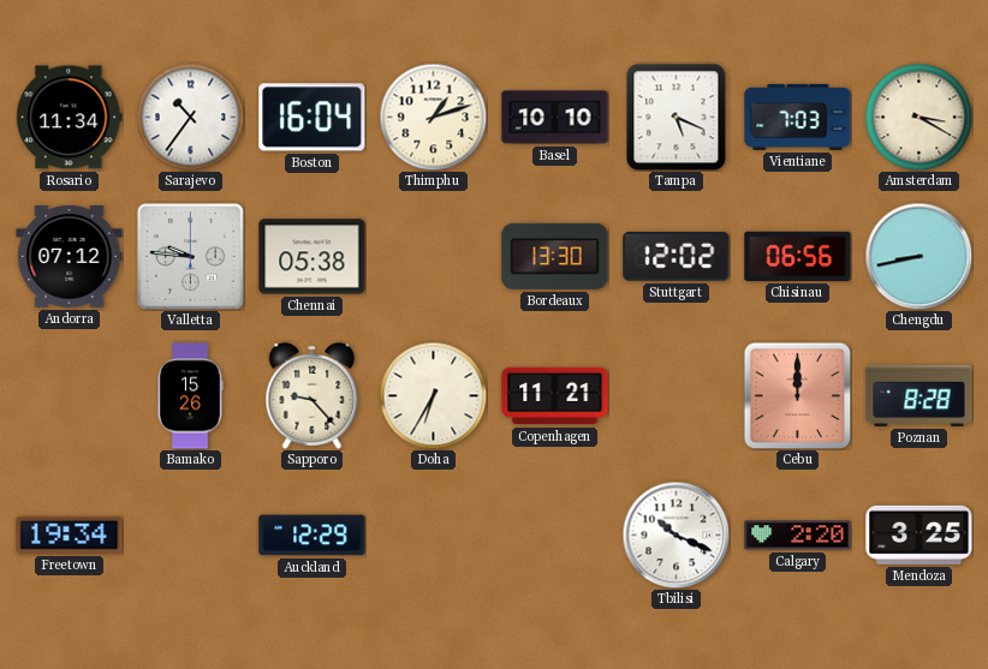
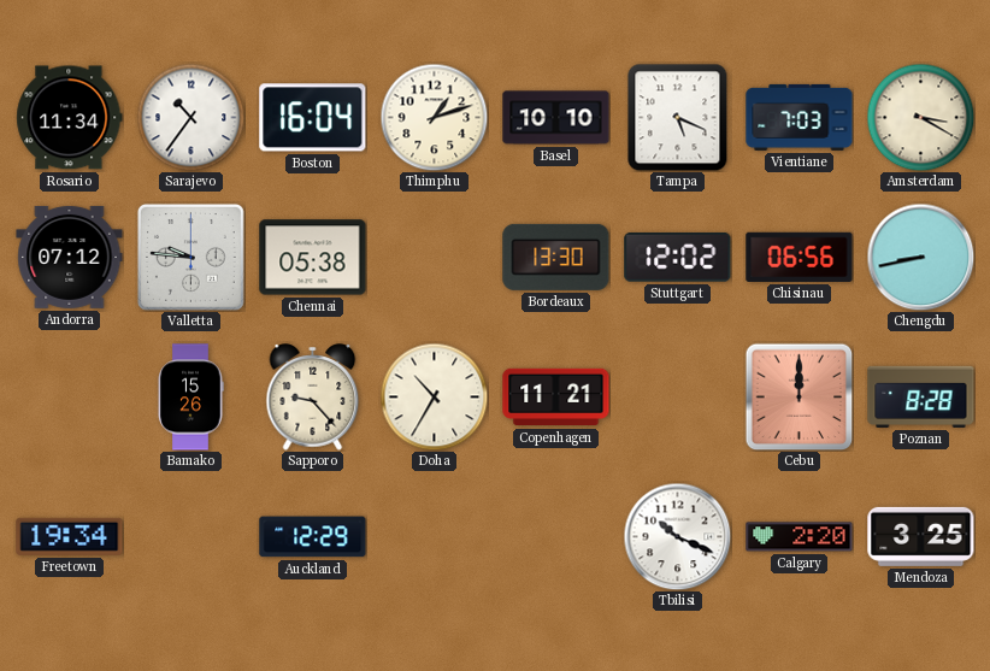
Doha: 6:35 -> 10:35
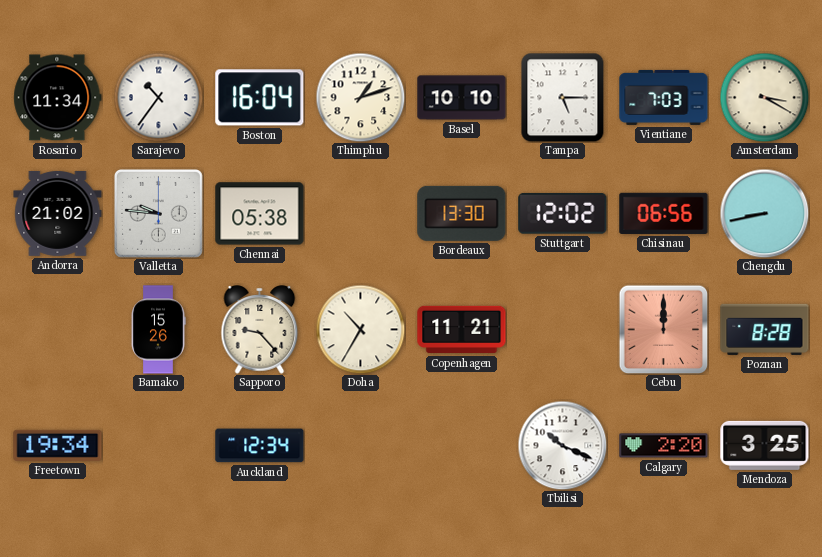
Tampa: 5:19 -> 5:15
Andorra: 07:12 -> 21:02
Auckland: 12:29 -> 12:34
